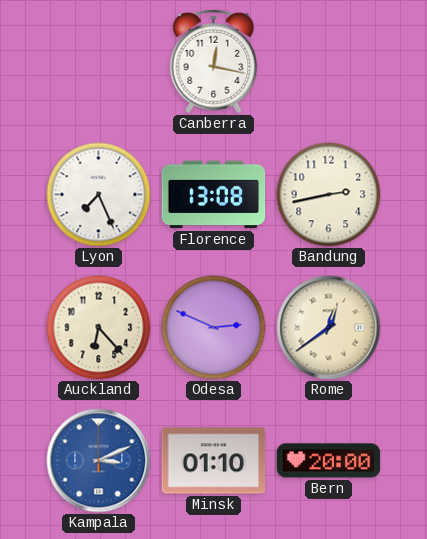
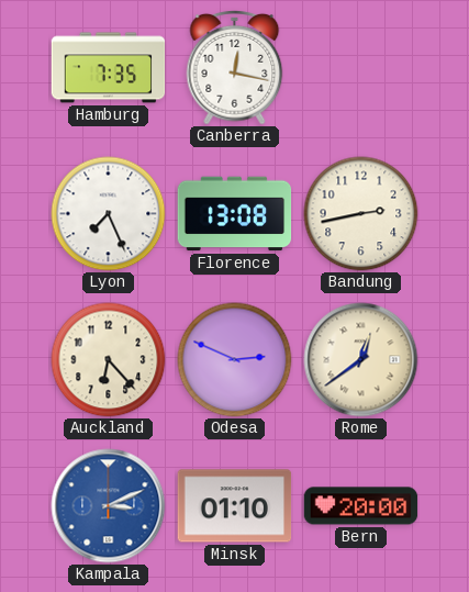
Hamburg: none -> 7:35
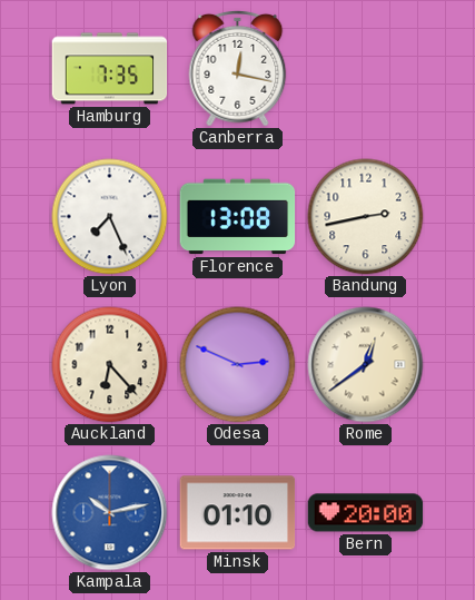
Kampala: 3:11 -> 10:13
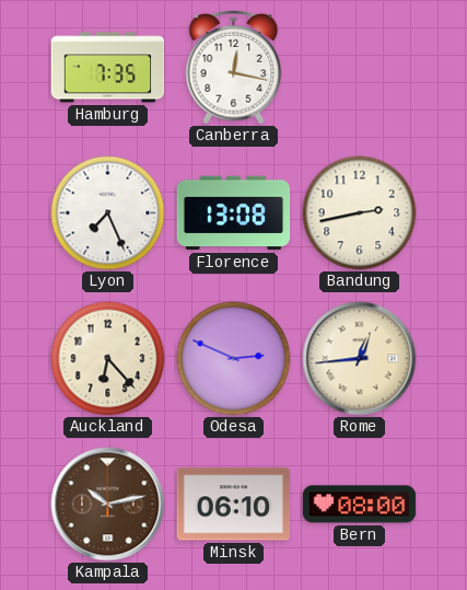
Rome: 12:39 -> 12:44
Kampala dial: blue -> brown
Minsk: 01:10 -> 06:10
Bern: 20:00 -> 08:00
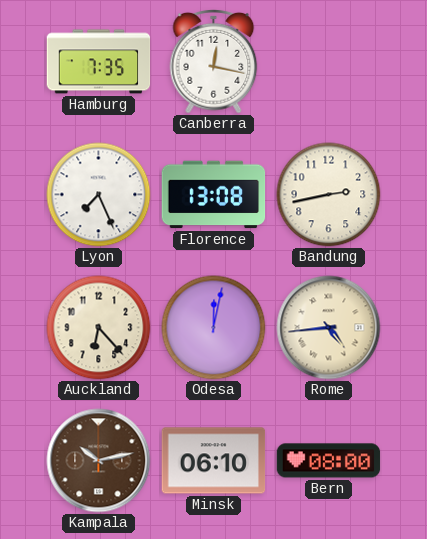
Odesa: 2:49 -> 12:02
Rome: 12:44 -> 4:44
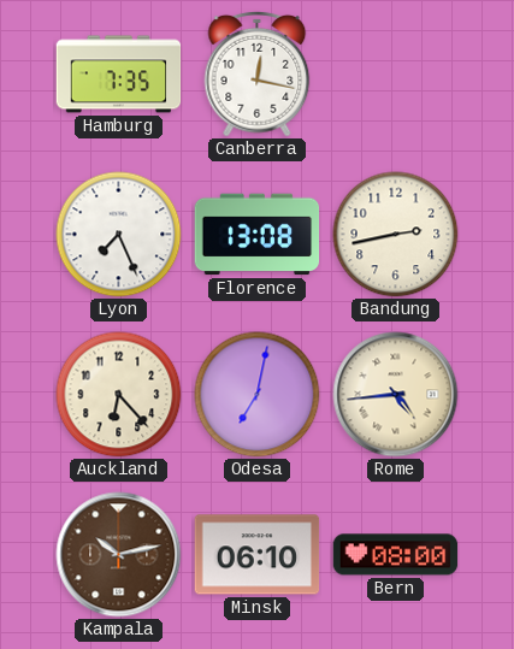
Odesa: 12:02 -> 7:02
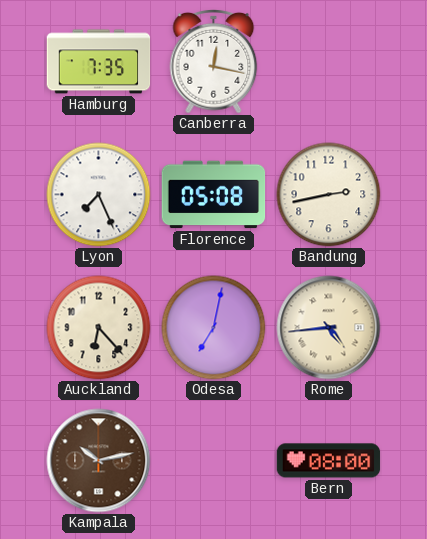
Florence: 13:08 -> 05:08
Minsk: 06:10 -> none
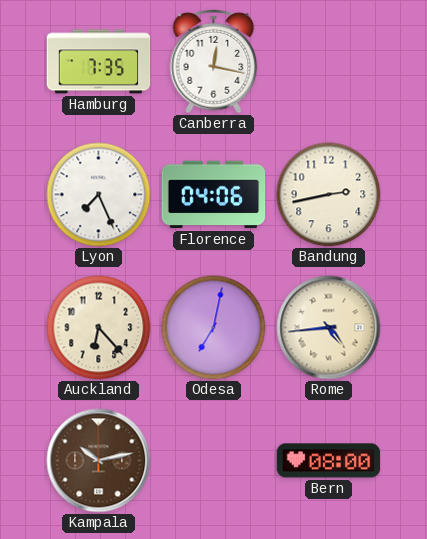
Florence: 05:08 -> 04:06
